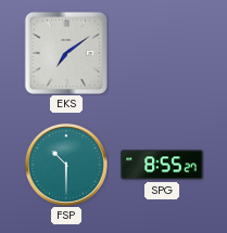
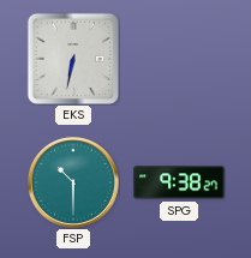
EKS: 7:09 -> 6:32
SPG: 8:55 -> 9:38
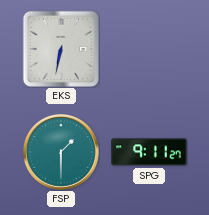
FSP: 10:30 -> 1:30
SPG: 9:38 -> 9:11
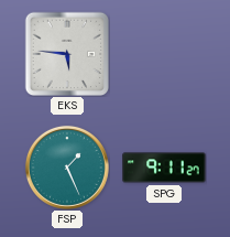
EKS: 6:32 -> 5:46
FSP: 1:30 -> 1:26
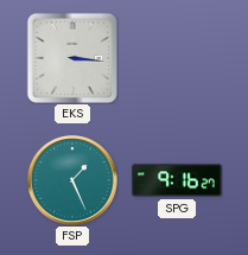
EKS: 5:46 -> 3:16
SPG: 9:11 -> 9:16
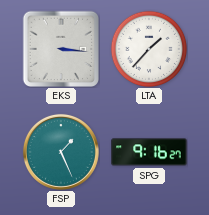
LTA: none -> 1:37
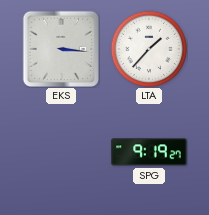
FSP: 1:26 -> none
SPG: 9:16 -> 9:19
